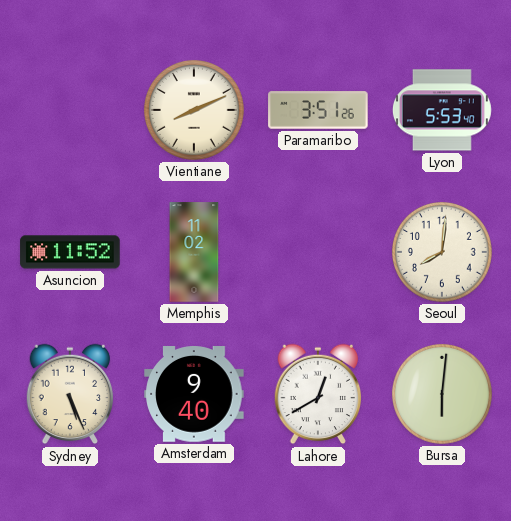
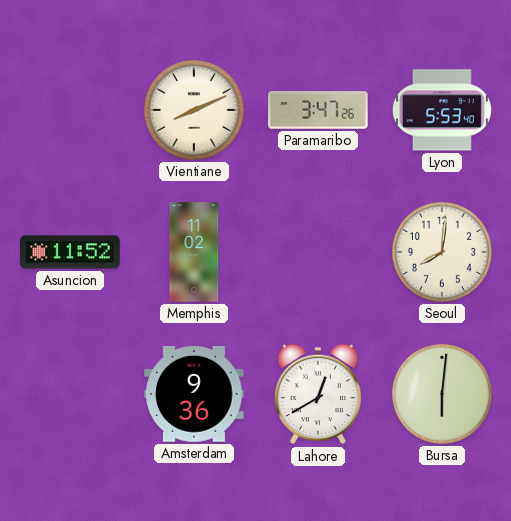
Paramaribo: 3:51 -> 3:47
Sydney: 5:26 -> none
Amsterdam: 9:40 -> 9:36
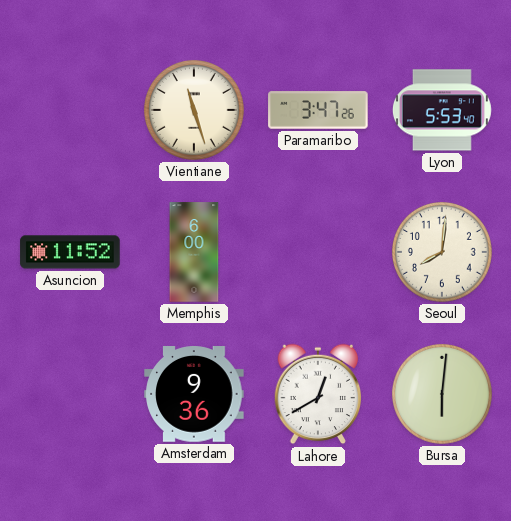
Vientiane: 8:11 -> 11:27
Memphis: 11:02 -> 6:00
